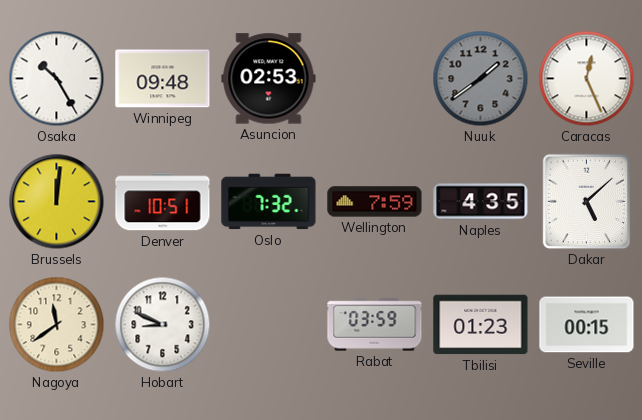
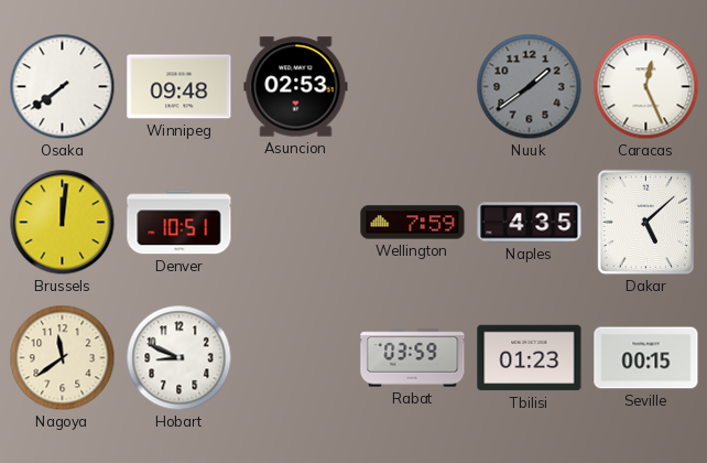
Osaka: 10:25 -> 7:39
Oslo: 7:32 -> none
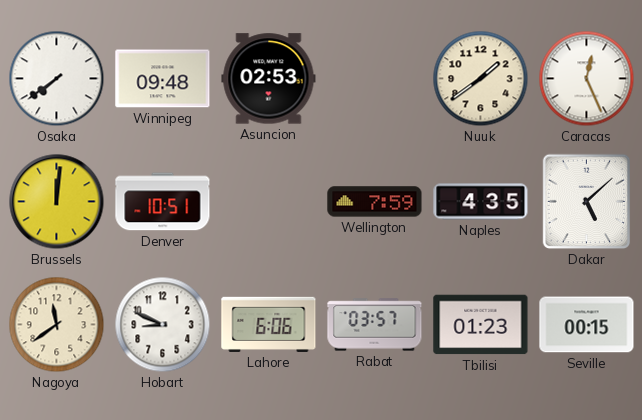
Nuuk dial: grey -> cream
Lahore: none -> 6:06
Rabat: 03:59 -> 03:57
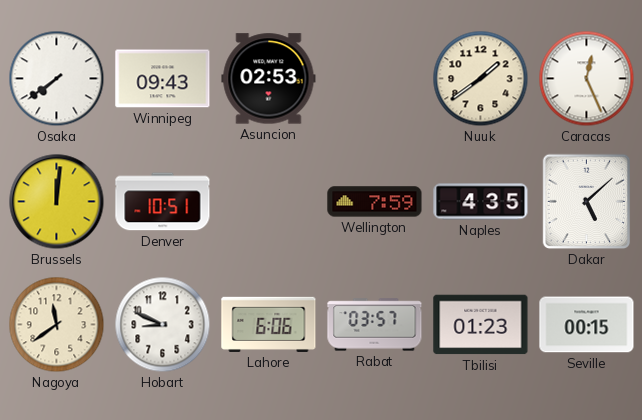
Winnipeg: 09:48 -> 09:43
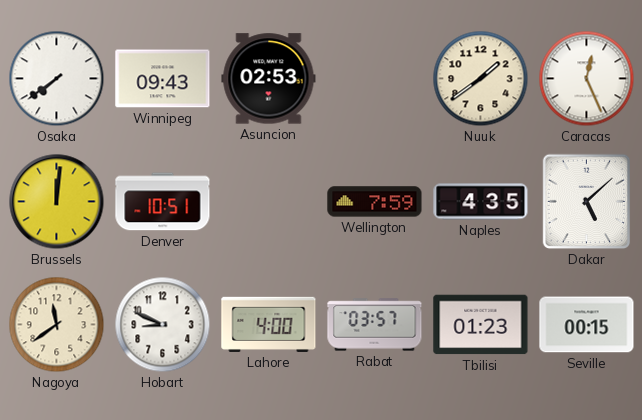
Lahore: 6:06 -> 4:00
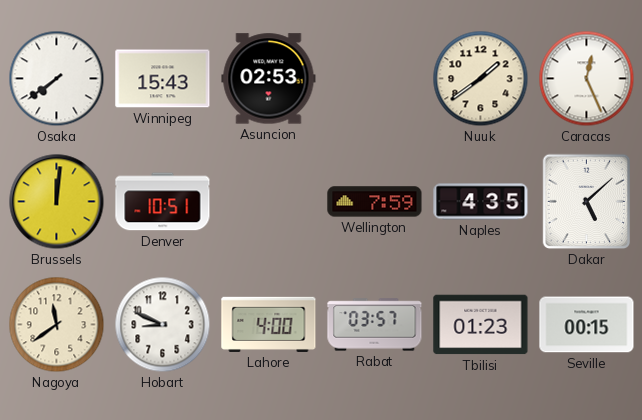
Winnipeg: 09:43 -> 15:43
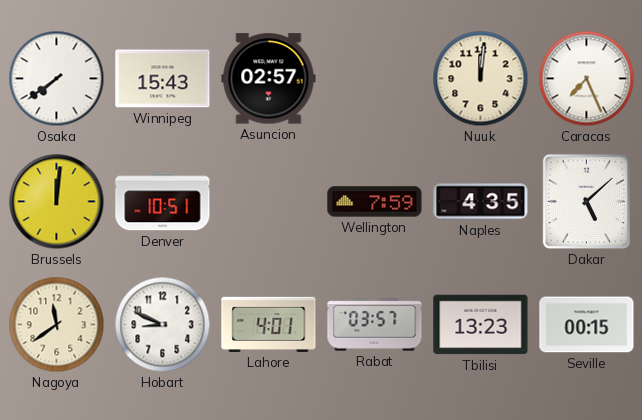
Asuncion: 02:53 -> 02:57
Nuuk: 1:39 -> 12:01
Caracas: 12:26 -> 7:26
Lahore: 4:00 -> 4:01
Tbilisi: 01:23 -> 13:23
